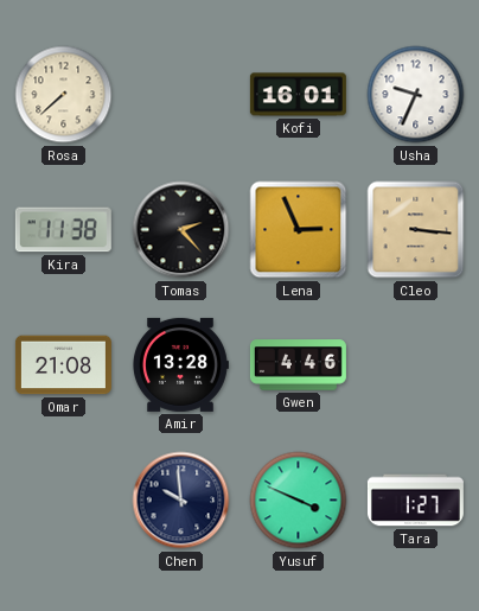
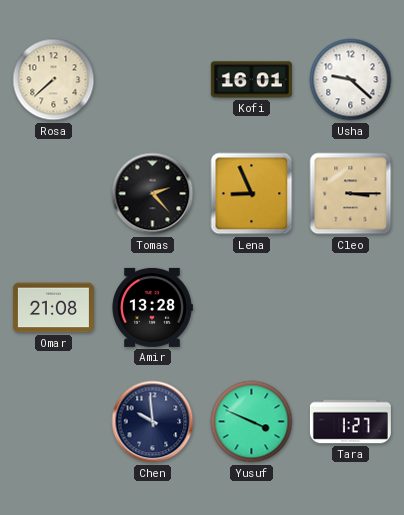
Usha: 9:34 -> 9:22
Kira: 11:38 -> none
Lena: 2:56 -> 8:56
Cleo: 3:16 -> 3:15
Gwen: 4:46 -> none
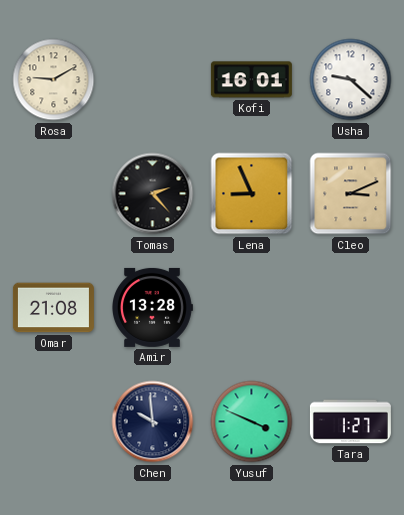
Rosa: 7:38 -> 9:10
Cleo: 3:15 -> 3:11
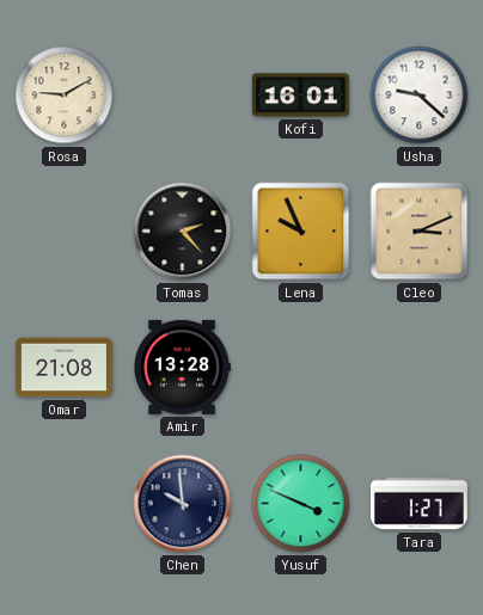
Lena: 8:56 -> 9:56
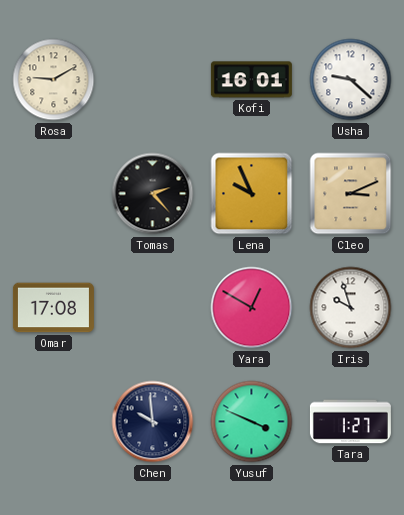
Omar: 21:08 -> 17:08
Amir: 13:28 -> none
Yara: none -> 12:50
Iris: none -> 9:57
